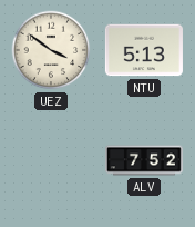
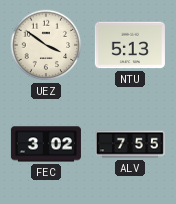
FEC: none -> 3:02
ALV: 7:52 -> 7:55
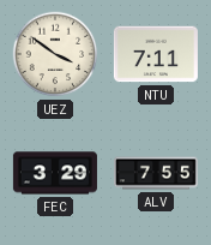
NTU: 5:13 -> 7:11
FEC: 3:02 -> 3:29
